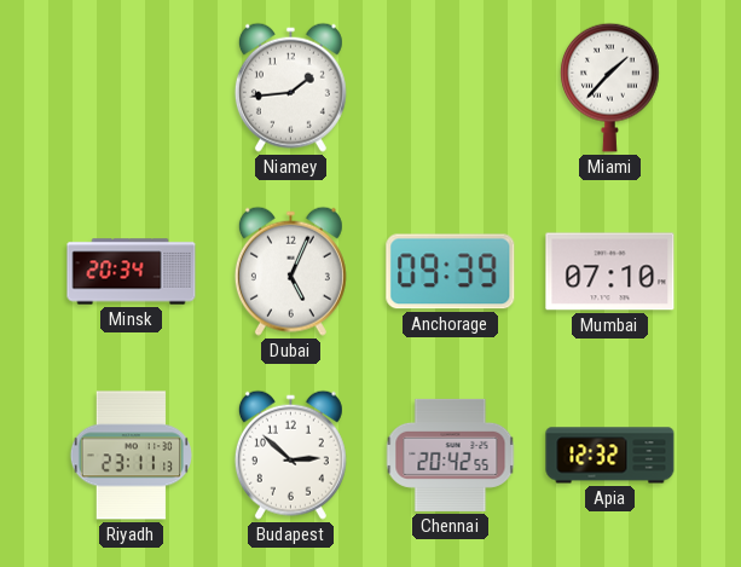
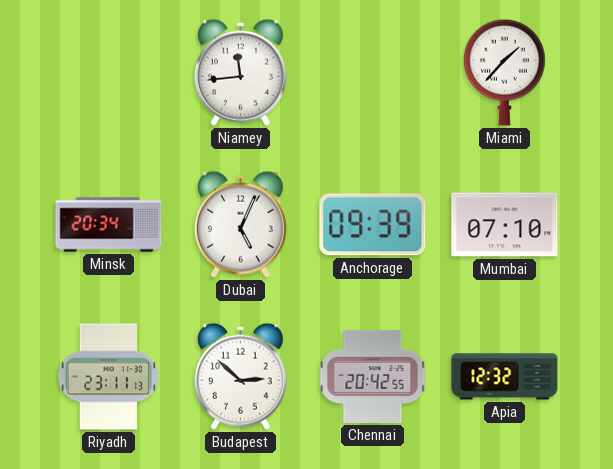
Niamey: 1:44 -> 11:44
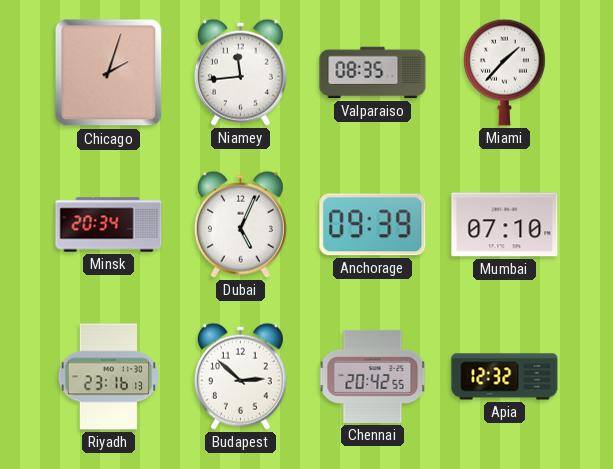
Chicago: none -> 2:03
Valparaiso: none -> 08:35
Riyadh: 23:11 -> 23:16
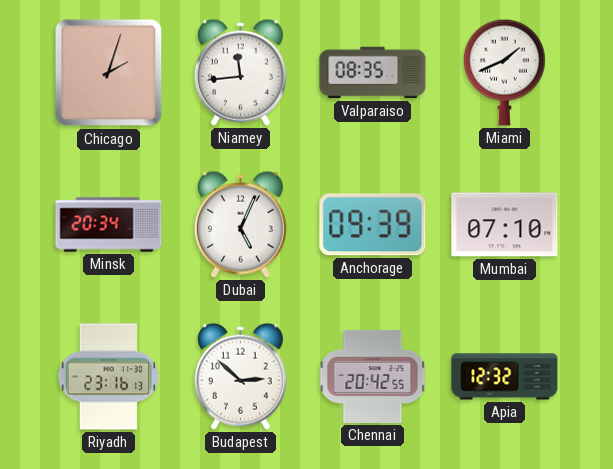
Miami: 1:37 -> 1:41
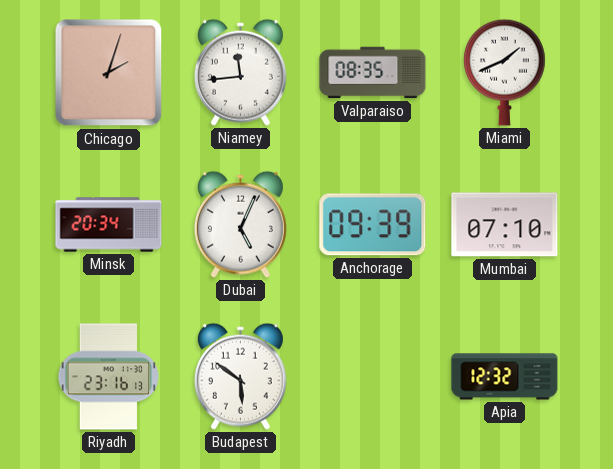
Budapest: 2:52 -> 5:51
Chennai: 20:42 -> none
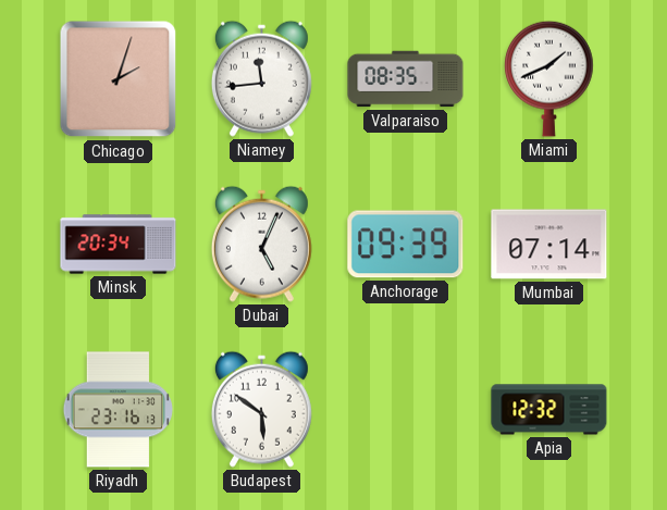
Mumbai: 07:10 -> 07:14
